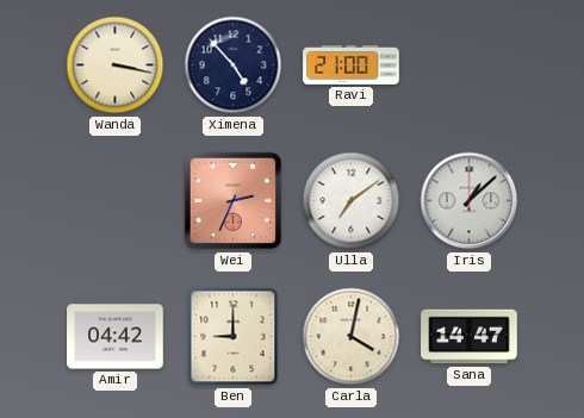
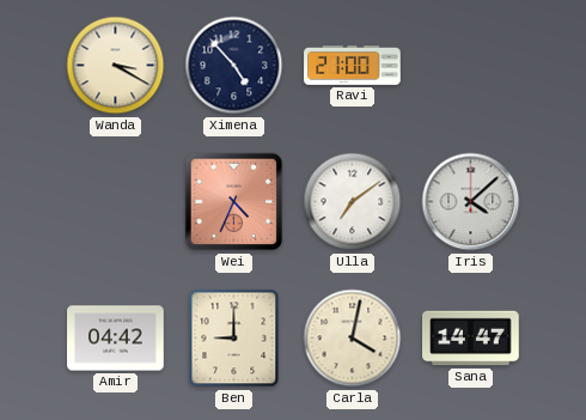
Wanda: 3:17 -> 3:20
Wei: 2:34 -> 4:34
Iris: 1:08 -> 4:08
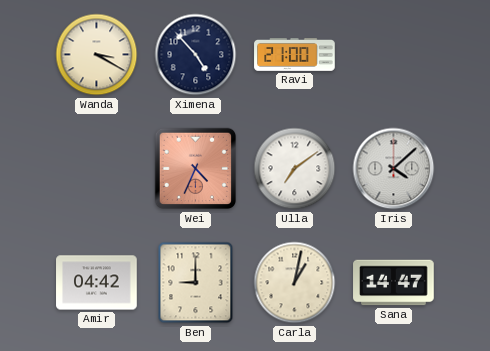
Carla: 4:02 -> 1:02
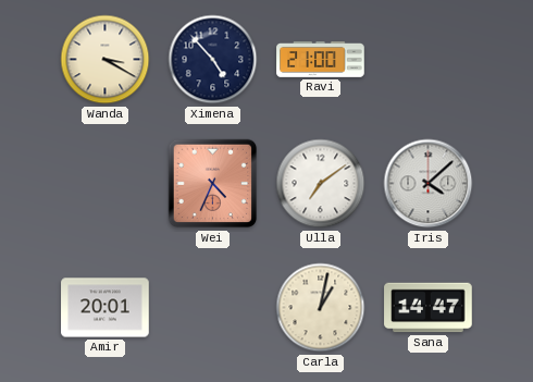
Amir: 04:42 -> 20:01
Ben: 9:00 -> none
